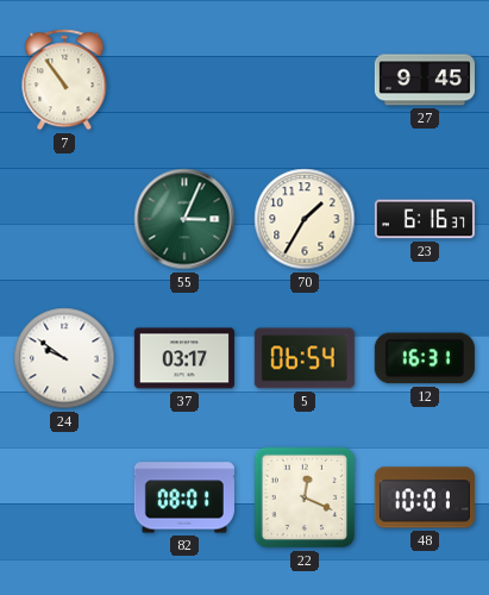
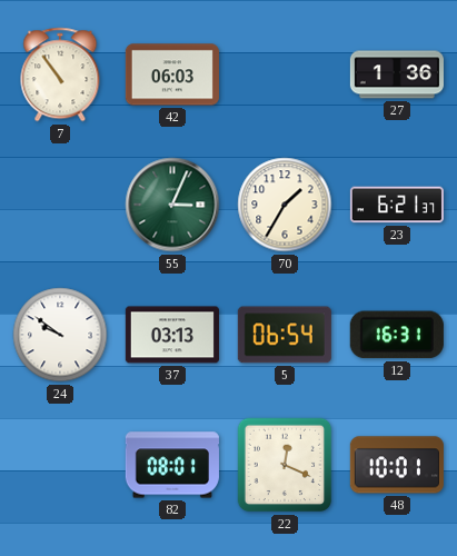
42: none -> 06:03
27: 9:45 -> 1:36
23: 6:16 -> 6:21
37: 03:17 -> 03:13
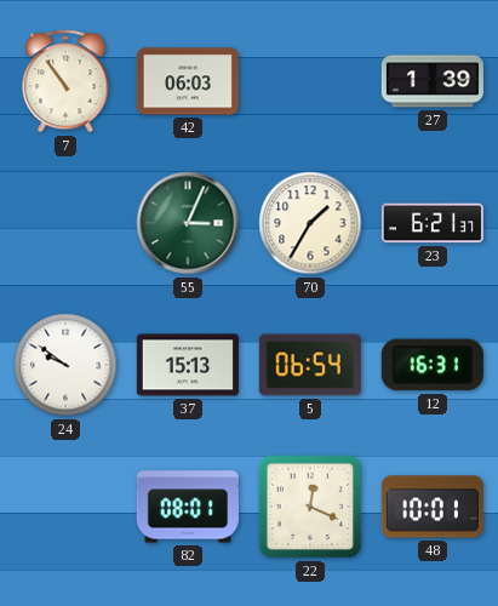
27: 1:36 -> 1:39
37: 03:13 -> 15:13
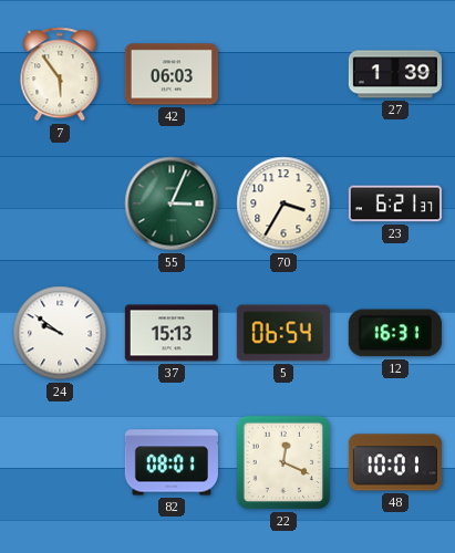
7: 10:54 -> 5:54
70: 1:35 -> 3:35
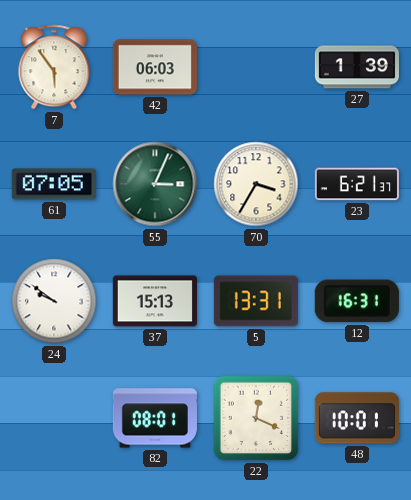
61: none -> 07:05
5: 06:54 -> 13:31
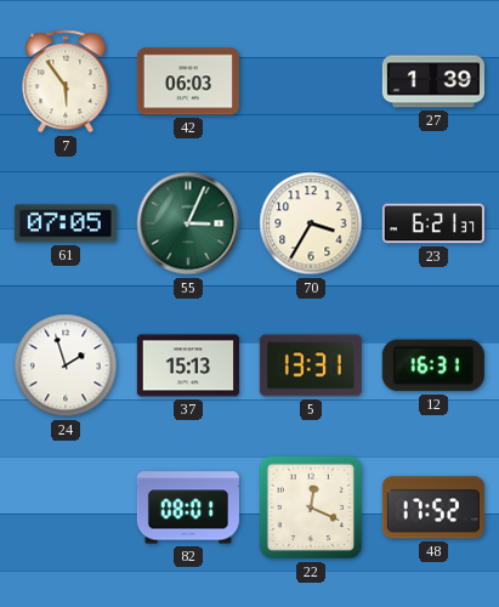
24: 9:51 -> 1:57
48: 10:01 -> 17:52
